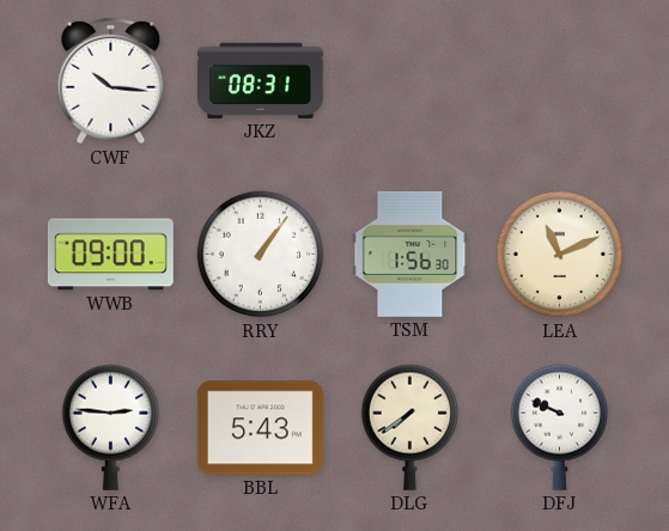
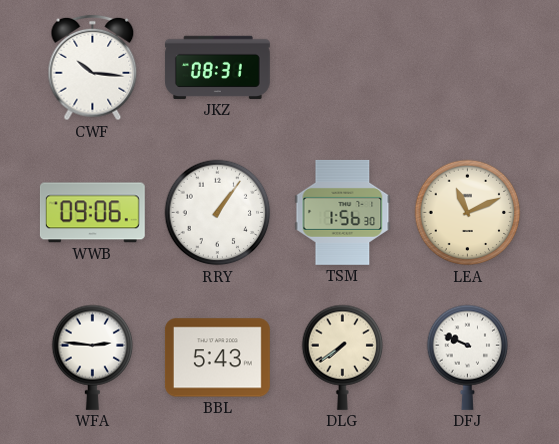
WWB: 09:00 -> 09:06
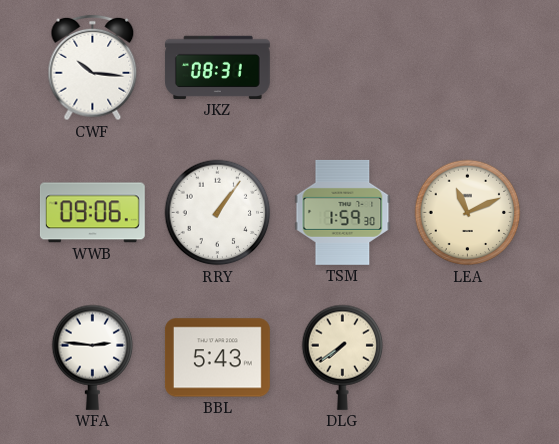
TSM: 1:56 -> 1:59
DFJ: 9:49 -> none
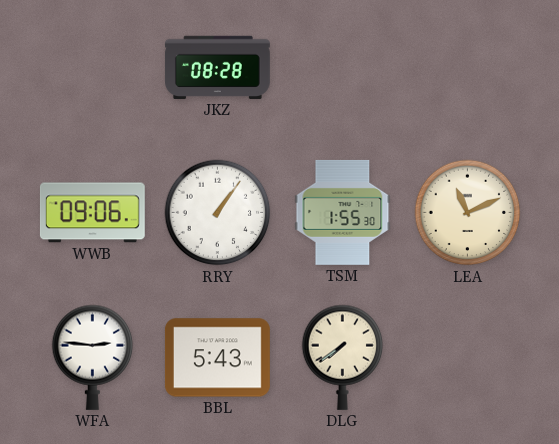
CWF: 10:16 -> none
JKZ: 08:31 -> 08:28
TSM: 1:59 -> 1:55
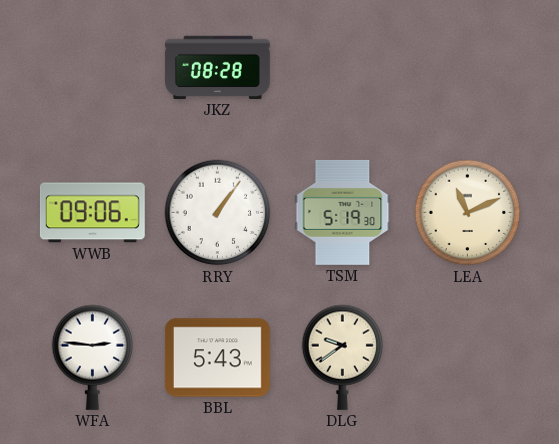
TSM: 1:55 -> 5:19
DLG: 7:39 -> 9:39
